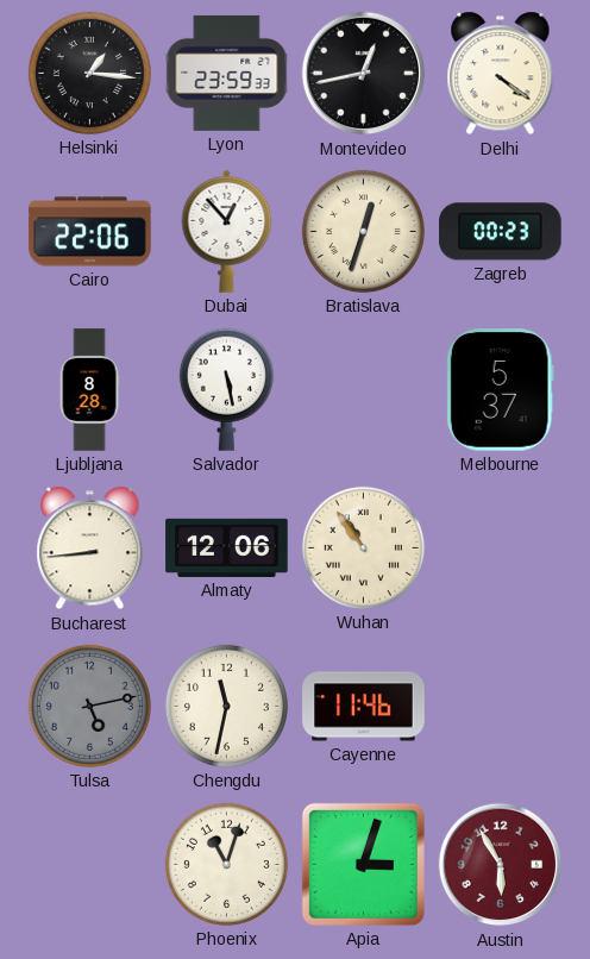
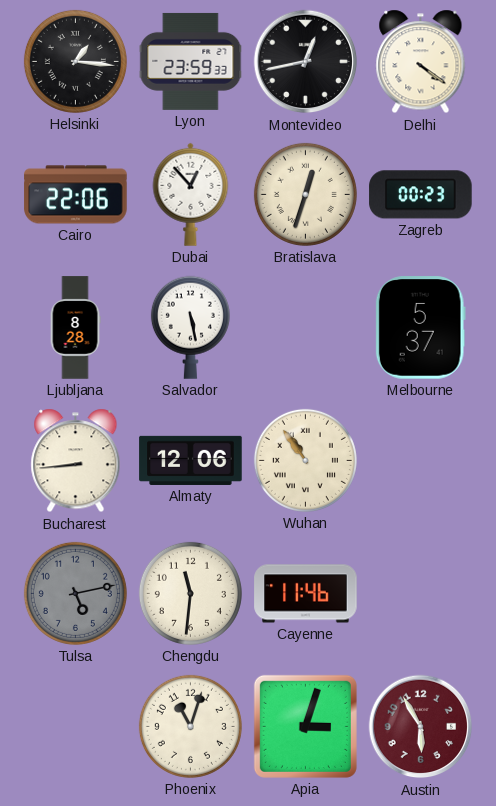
Chengdu: 11:32 -> 11:31
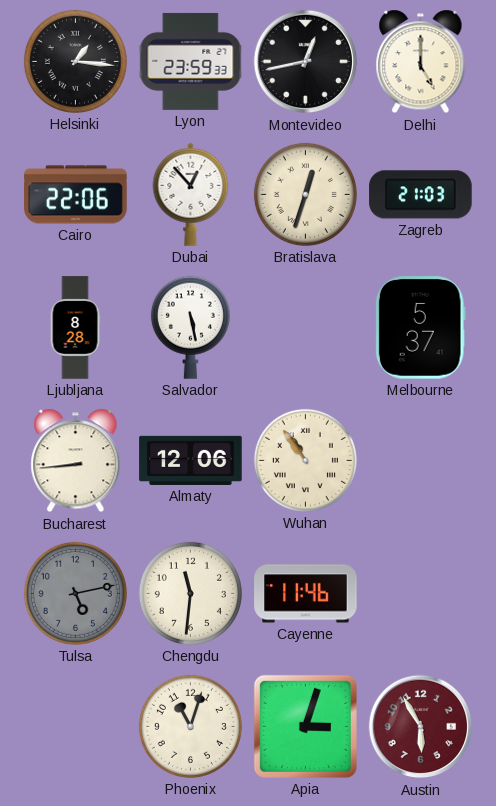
Delhi: 4:21 -> 5:00
Zagreb: 00:23 -> 21:03
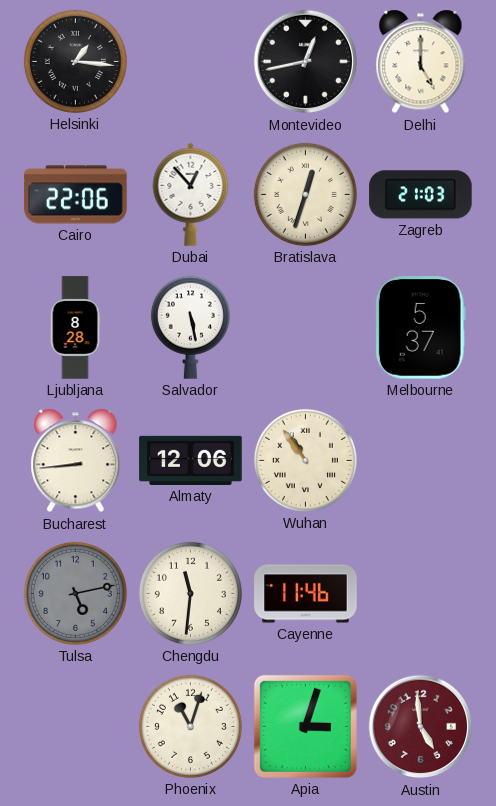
Lyon: 23:59 -> none
Austin: 5:55 -> 4:59
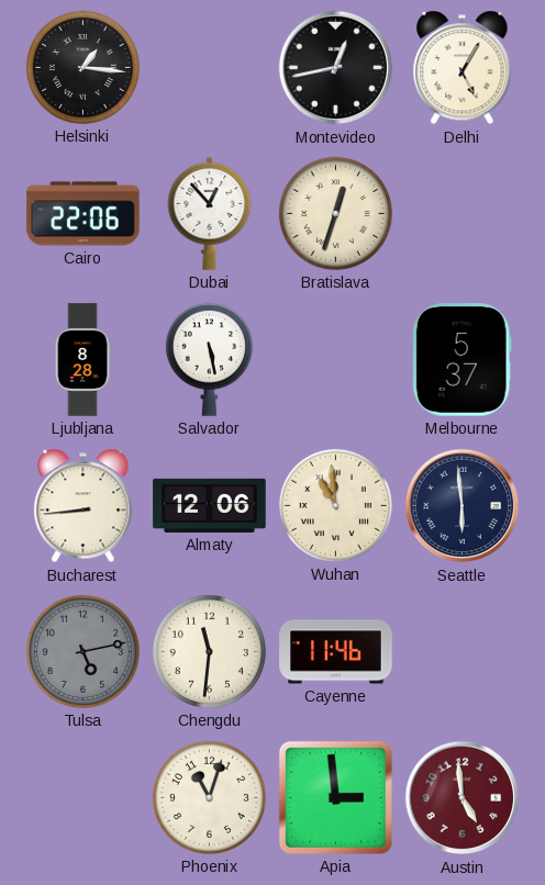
Delhi: 5:00 -> 5:05
Zagreb: 21:03 -> none
Wuhan: 10:54 -> 10:59
Seattle: none -> 5:59
Apia: 3:03 -> 2:59
